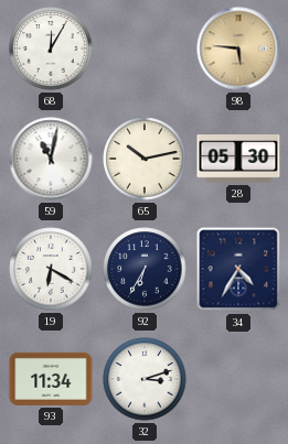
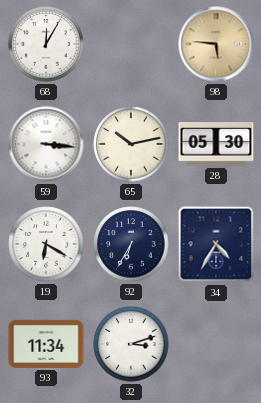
59: 11:02 -> 3:16
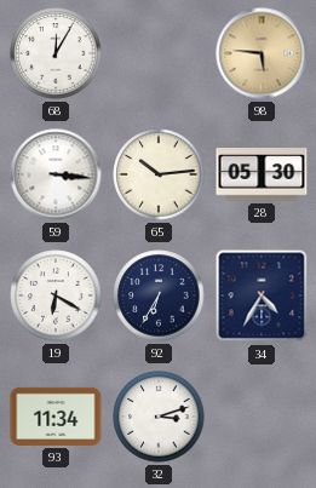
65: 10:13 -> 10:14
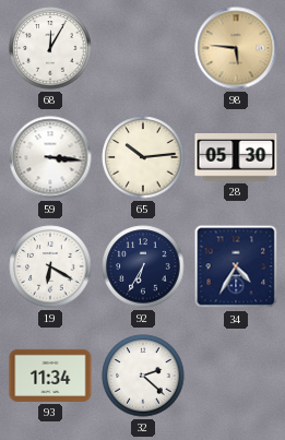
32: 3:12 -> 2:22
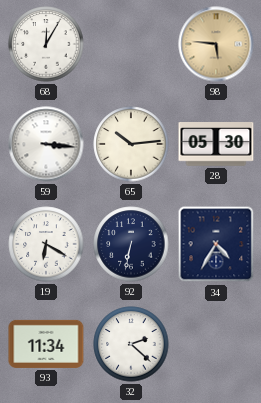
92: 6:35 -> 6:32
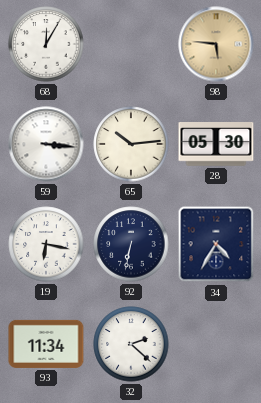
19: 6:20 -> 6:17
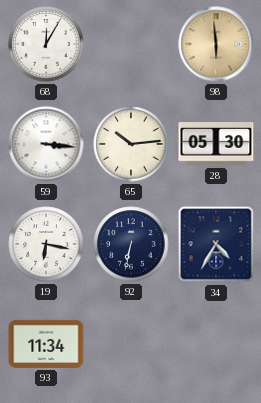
98: 5:46 -> 5:59
32: 2:22 -> none
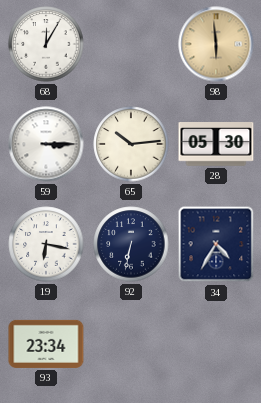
59: 3:16 -> 3:15
93: 11:34 -> 23:34
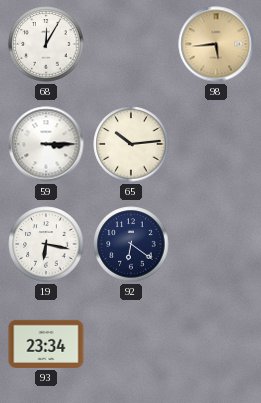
98: 5:59 -> 5:44
28: 05:30 -> none
92: 6:32 -> 6:21
34: 4:35 -> none
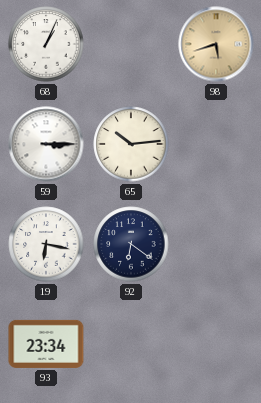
68: 12:05 -> 1:04
98: 5:44 -> 5:42
